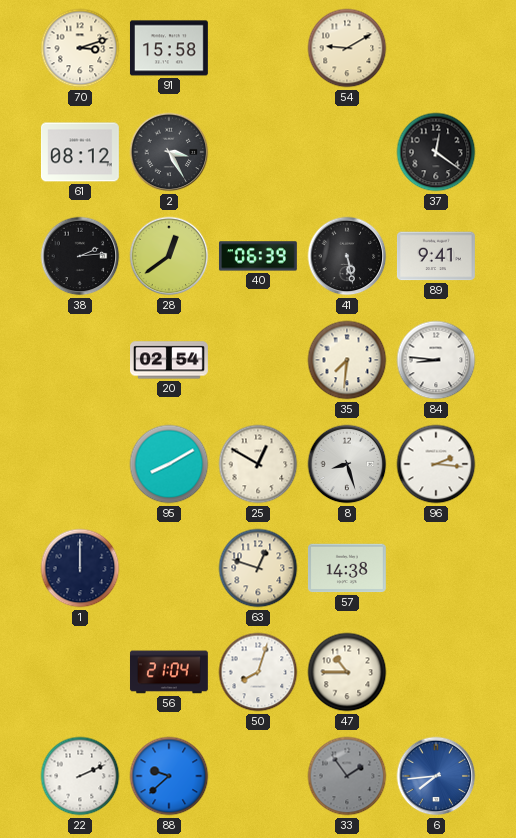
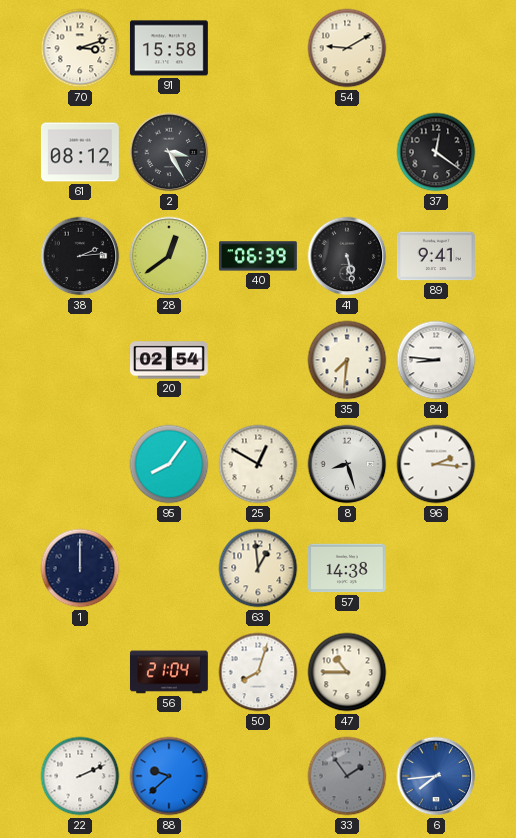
95: 8:10 -> 8:06
63: 12:48 -> 12:59
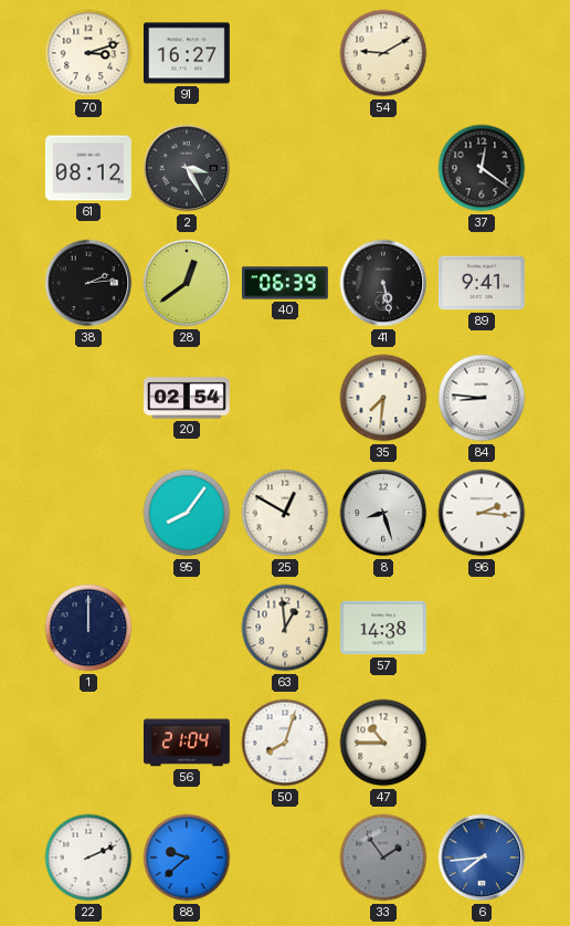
91: 15:58 -> 16:27
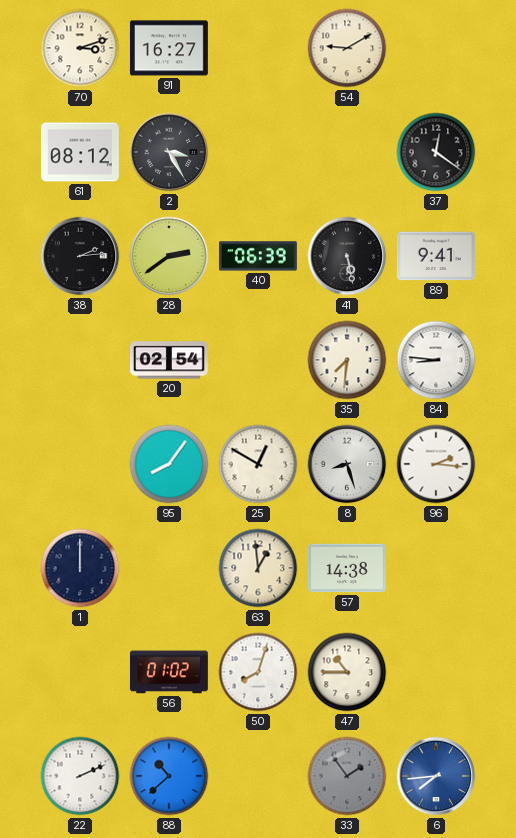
28: 12:39 -> 2:39
56: 21:04 -> 01:02
88: 9:38 -> 10:38
